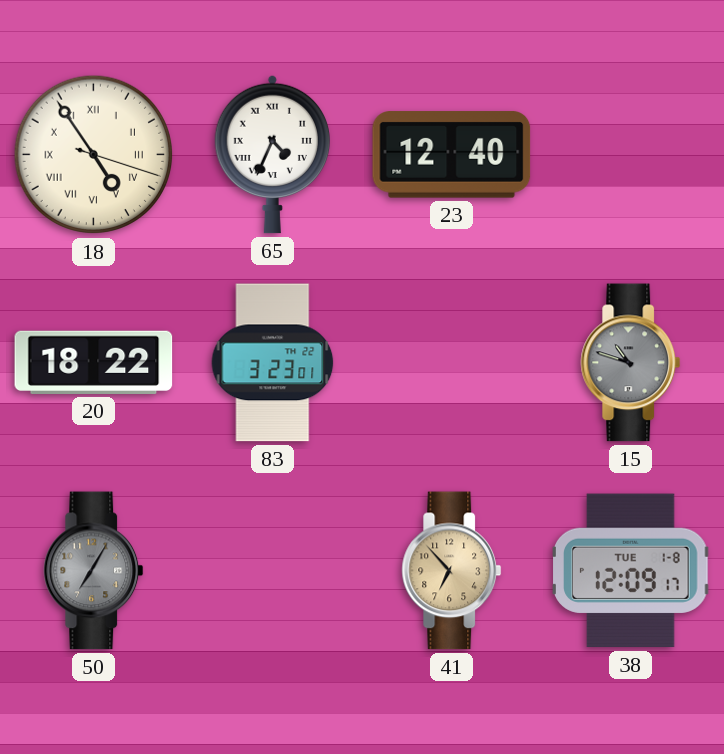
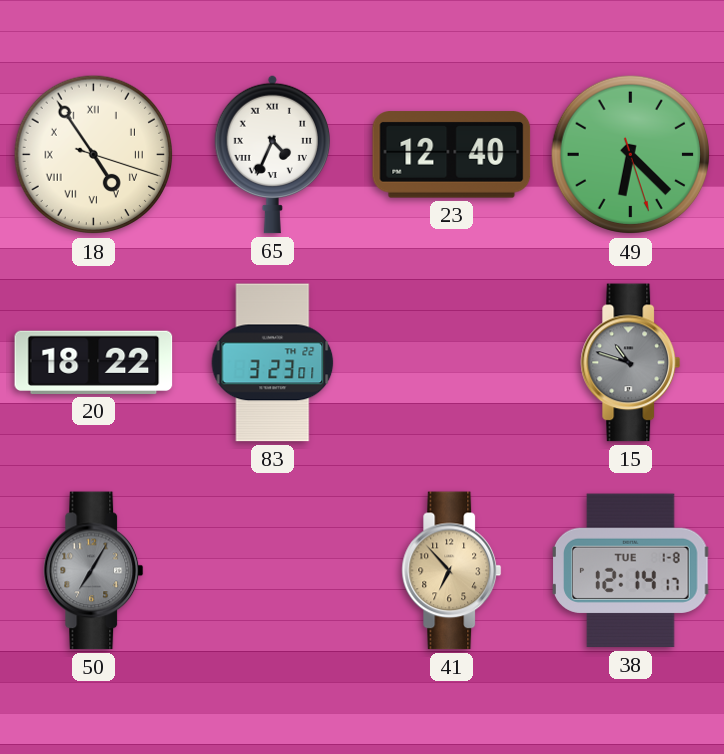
49: none -> 6:22
38: 12:09 -> 12:14
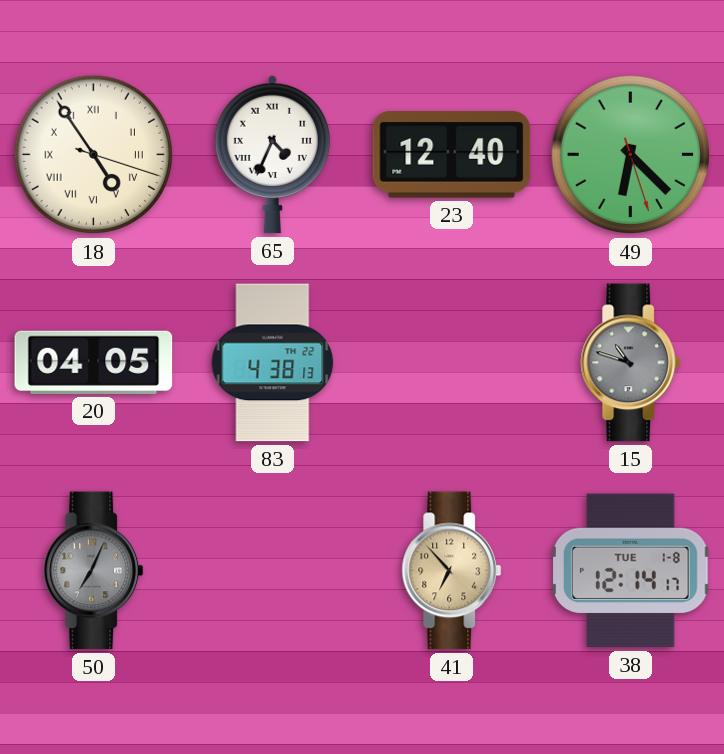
20: 18:22 -> 04:05
83: 3:23 -> 4:38
50: 7:05 -> 7:04
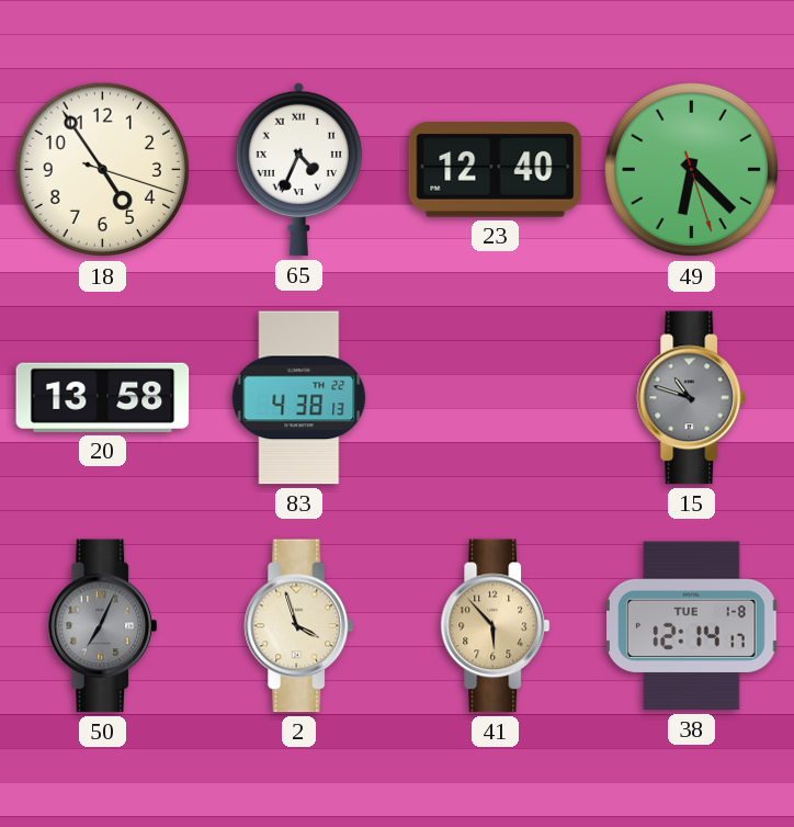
18 numerals: Roman -> Arabic
20: 04:05 -> 13:58
2: none -> 3:57
41: 6:53 -> 5:53
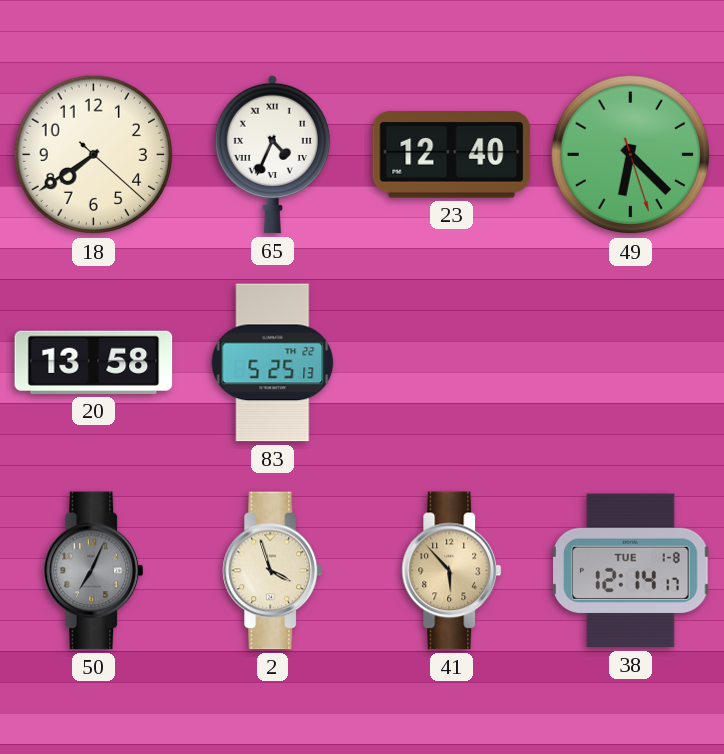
18: 4:54 -> 7:39
83: 4:38 -> 5:25
15: 10:48 -> none
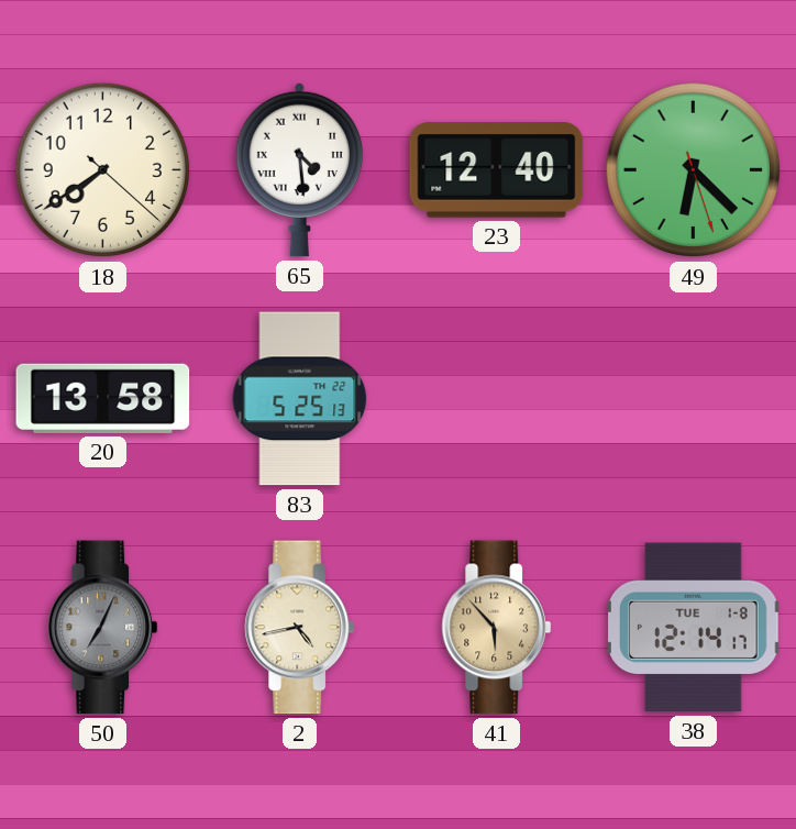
65: 4:34 -> 4:29
2: 3:57 -> 4:43
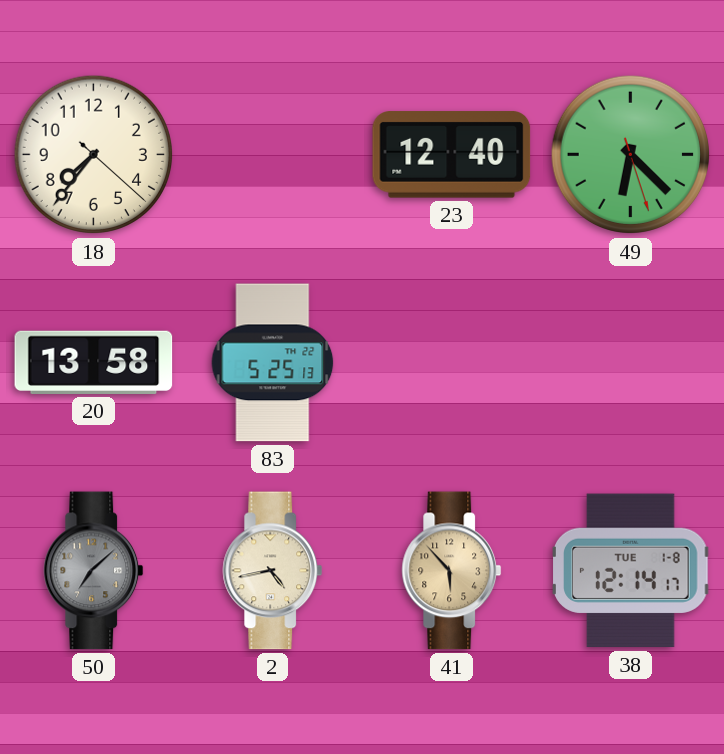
18: 7:39 -> 7:36
65: 4:29 -> none
50: 7:04 -> 7:08
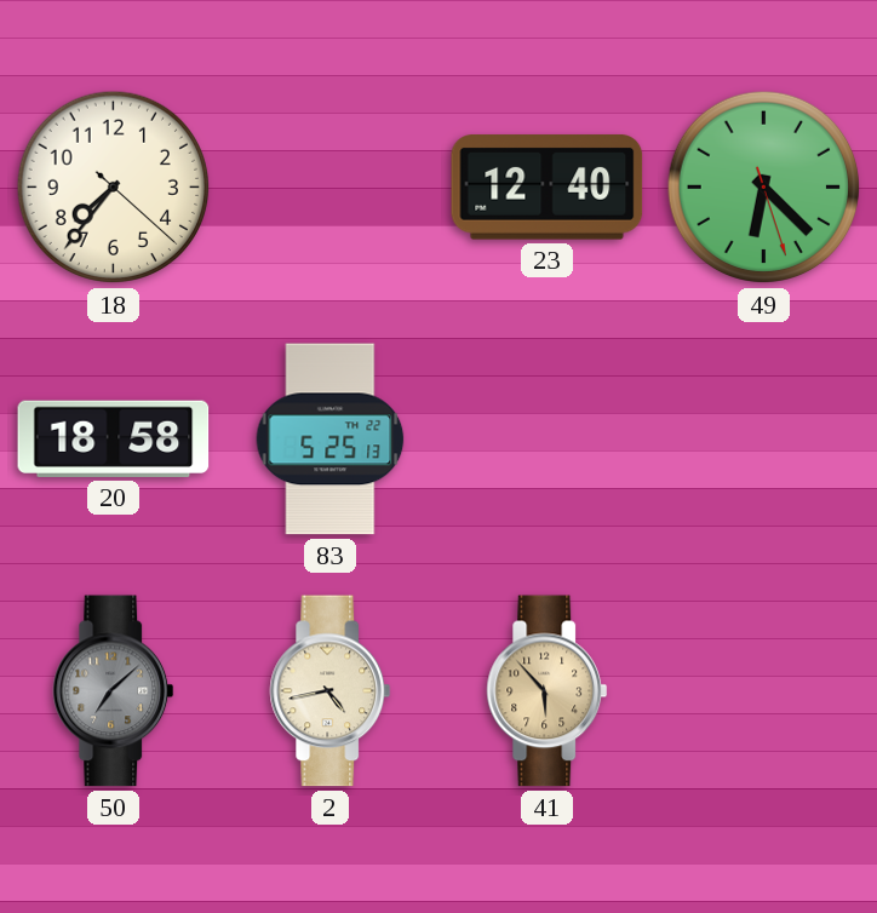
20: 13:58 -> 18:58
38: 12:14 -> none
